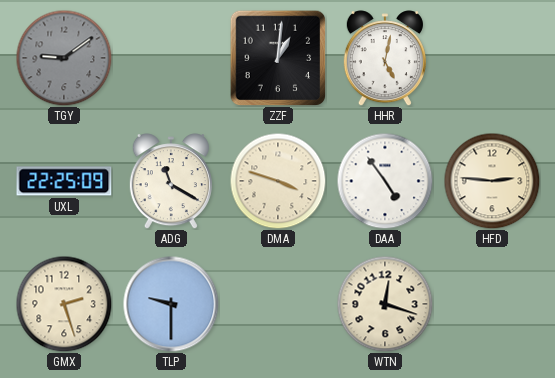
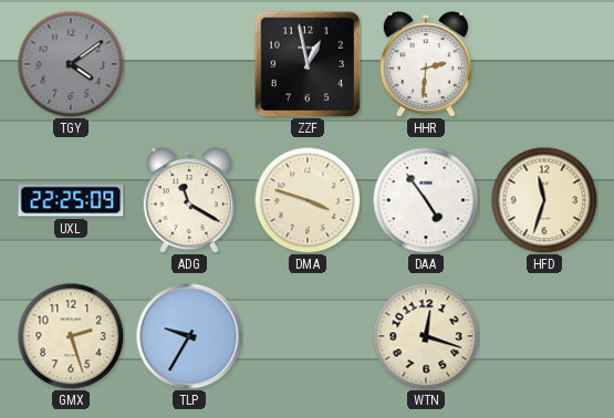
TGY: 9:09 -> 4:09
ZZF: 1:01 -> 12:58
HHR: 5:02 -> 2:31
HFD: 2:46 -> 11:33
TLP: 9:30 -> 9:35
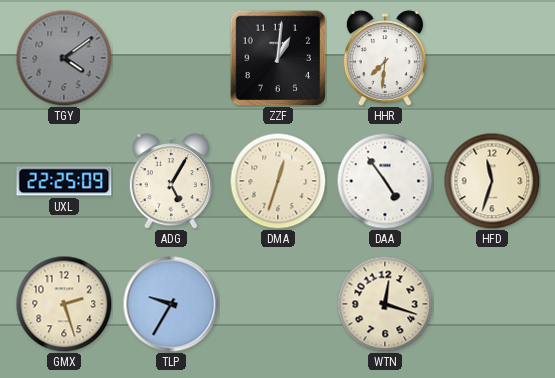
ZZF: 12:58 -> 1:01
HHR: 2:31 -> 7:31
ADG: 11:20 -> 5:05
DMA: 3:48 -> 12:33
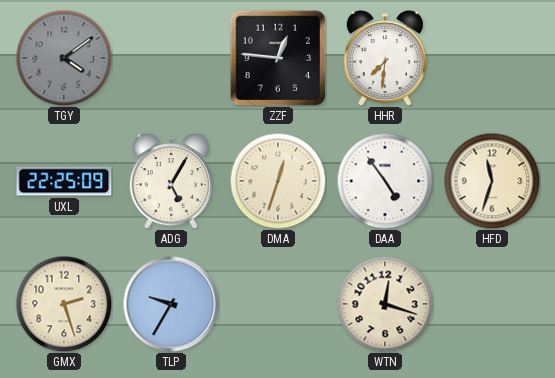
ZZF: 1:01 -> 12:46
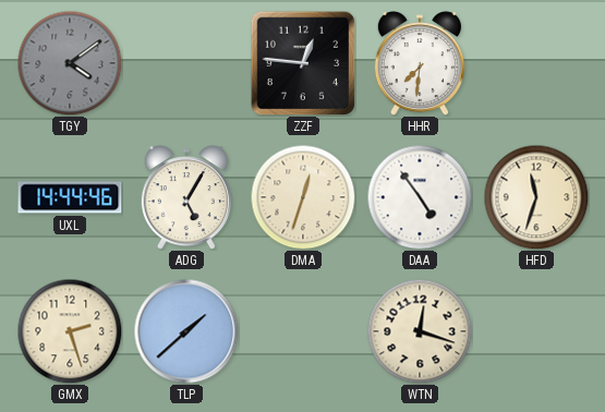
UXL: 22:25 -> 14:44
TLP: 9:35 -> 1:38
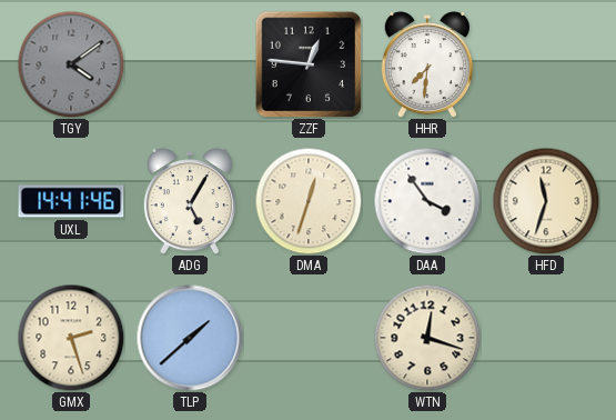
UXL: 14:44 -> 14:41
DAA: 4:54 -> 3:54
